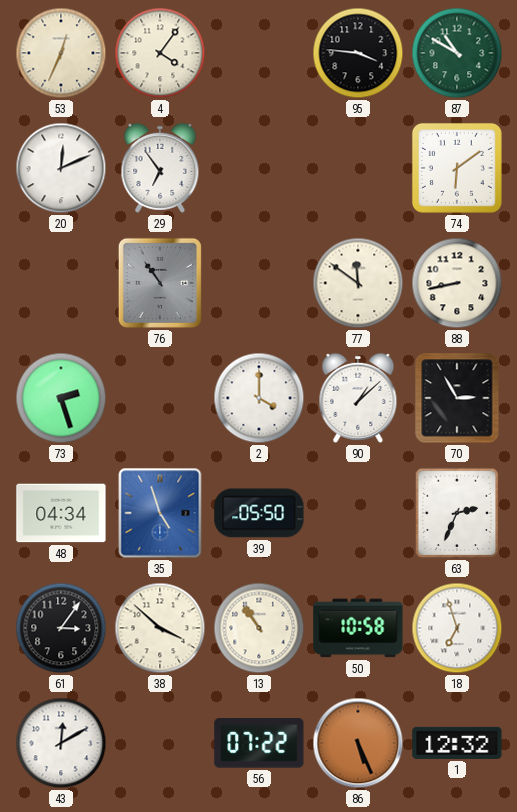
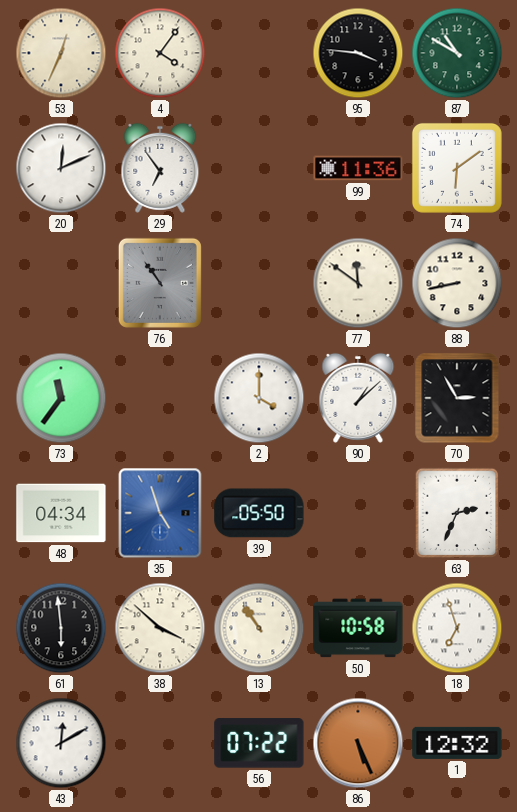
99: none -> 11:36
73: 2:27 -> 11:36
61: 3:06 -> 5:59
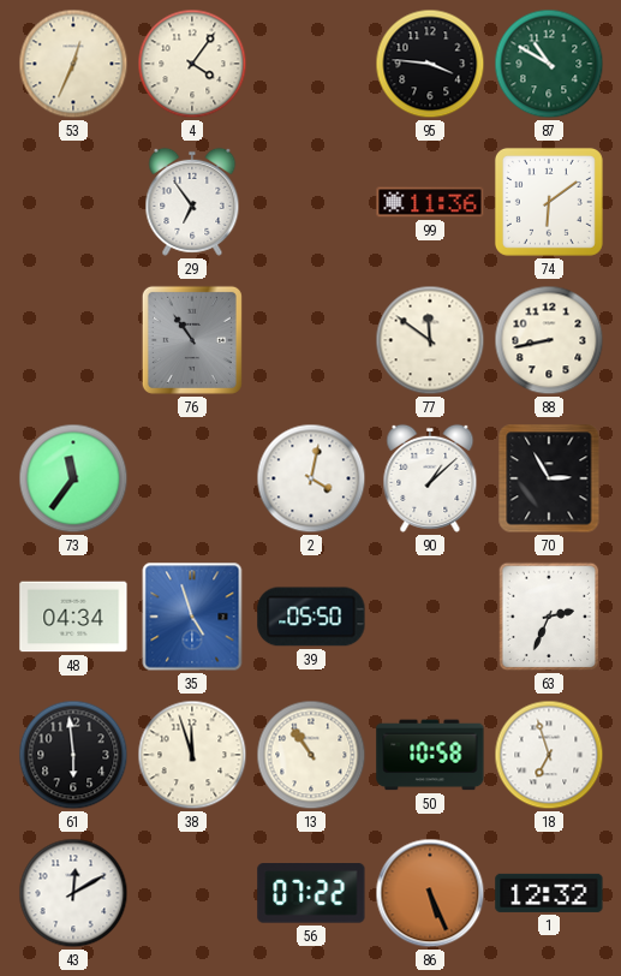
20: 12:11 -> none
2: 4:00 -> 4:02
38: 3:52 -> 11:57
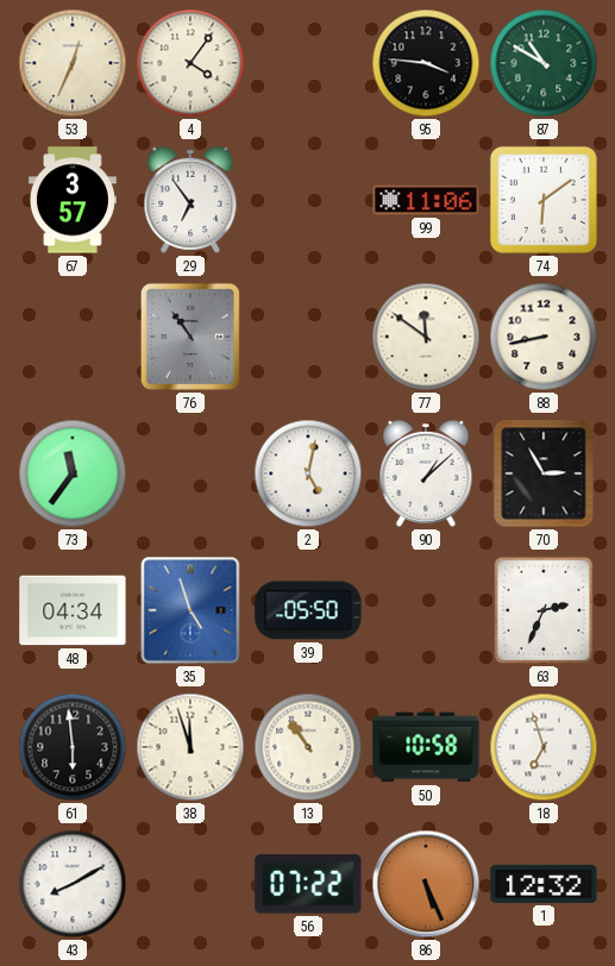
67: none -> 3:57
99: 11:36 -> 11:06
2: 4:02 -> 5:02
43: 12:10 -> 8:10
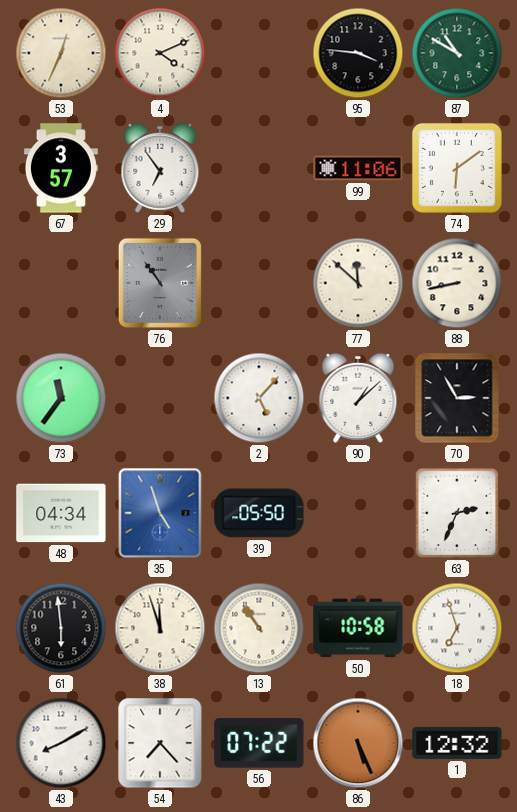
4: 4:06 -> 4:11
77: 11:51 -> 11:52
2: 5:02 -> 5:07
54: none -> 7:23
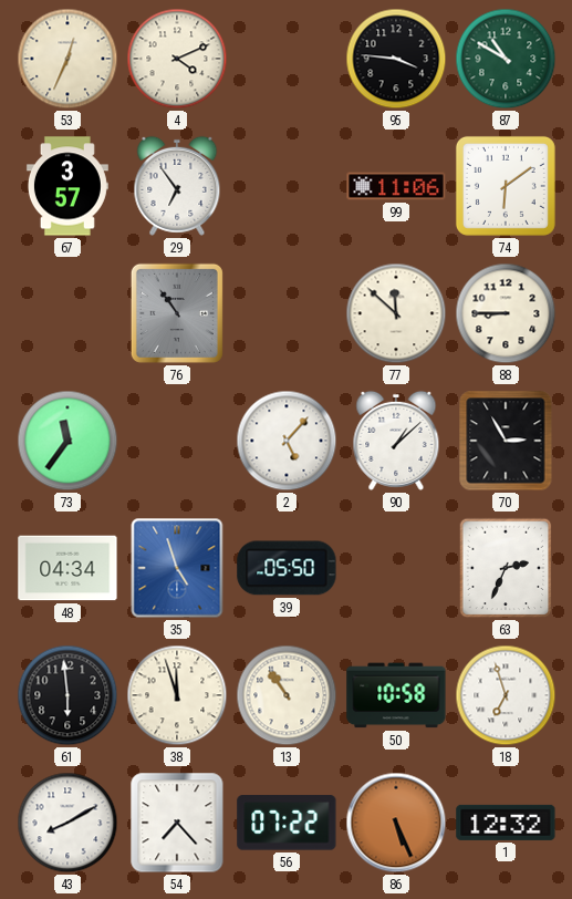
88: 8:43 -> 8:45
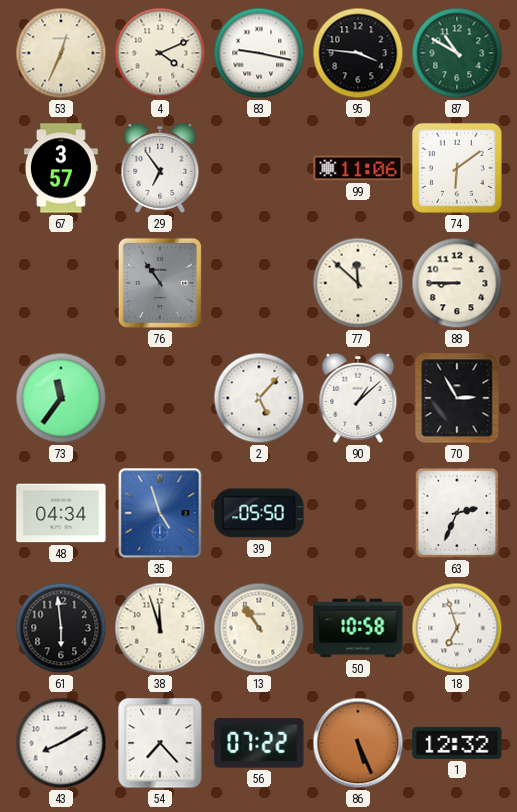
83: none -> 9:17
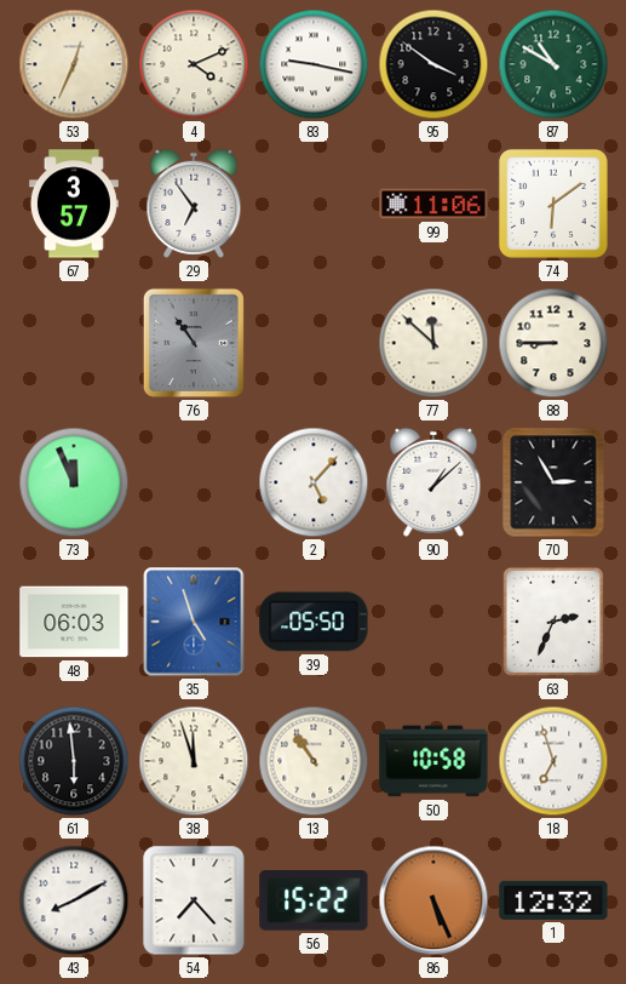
95: 3:46 -> 3:51
73: 11:36 -> 11:56
48: 04:34 -> 06:03
56: 07:22 -> 15:22
